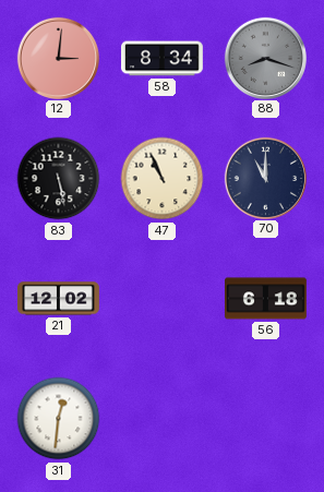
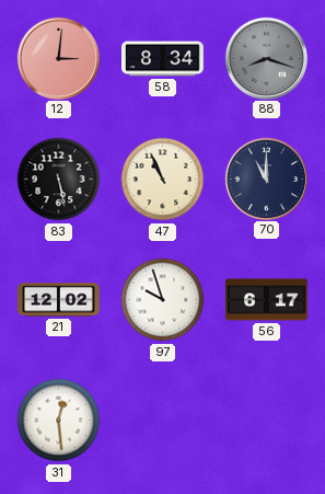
97: none -> 9:57
56: 6:18 -> 6:17
31: 12:31 -> 12:29
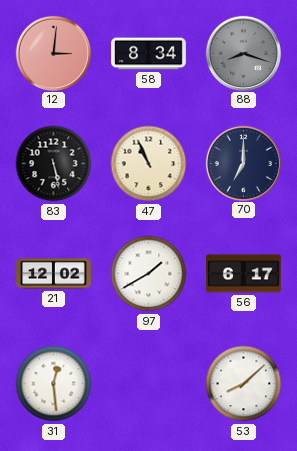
70: 11:00 -> 7:00
97: 9:57 -> 1:40
53: none -> 8:08
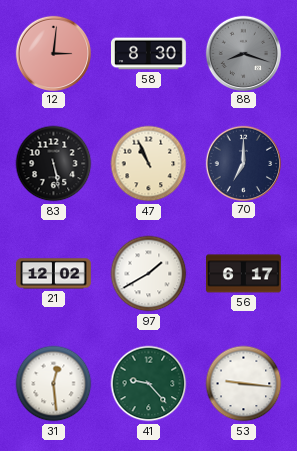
58: 8:34 -> 8:30
41: none -> 9:23
53: 8:08 -> 9:16
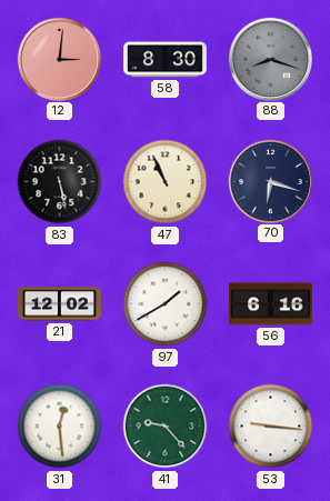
70: 7:00 -> 6:18
56: 6:17 -> 6:16
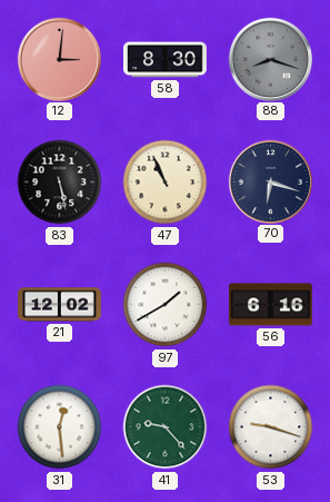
53: 9:16 -> 9:18
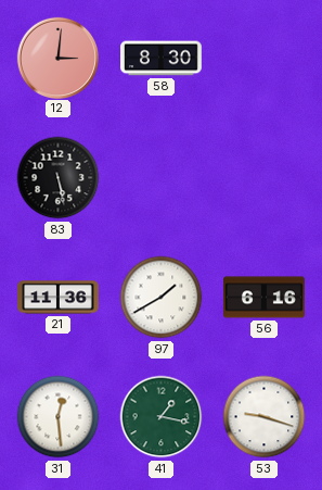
88: 8:18 -> none
47: 10:56 -> none
70: 6:18 -> none
21: 12:02 -> 11:36
41: 9:23 -> 1:17
